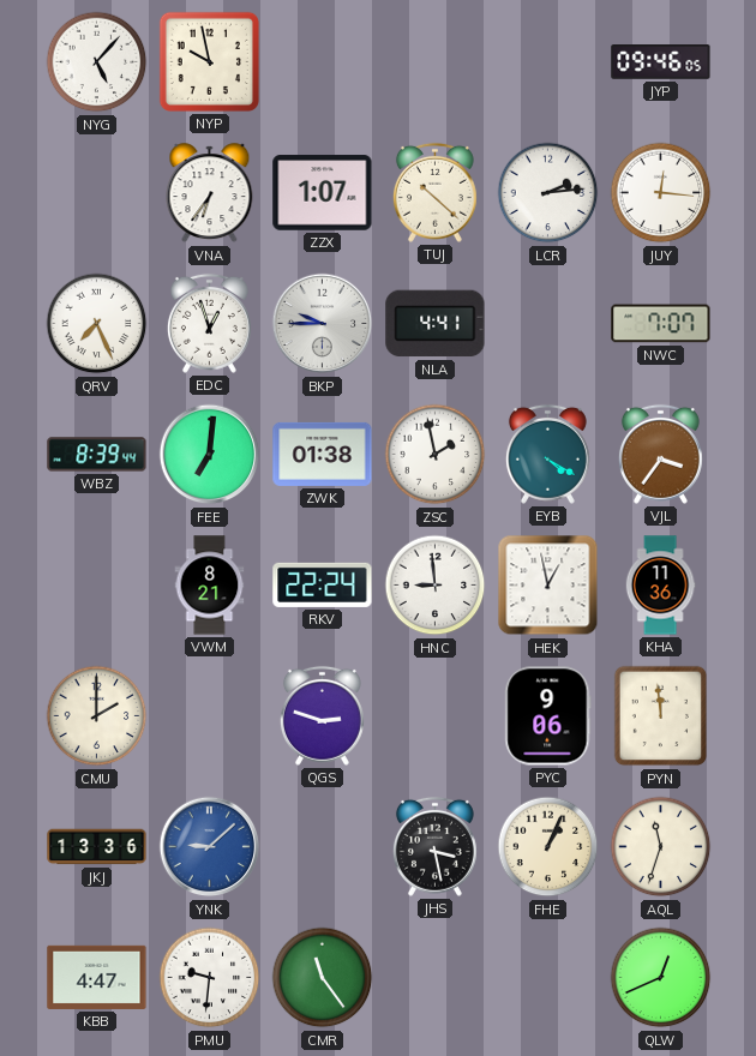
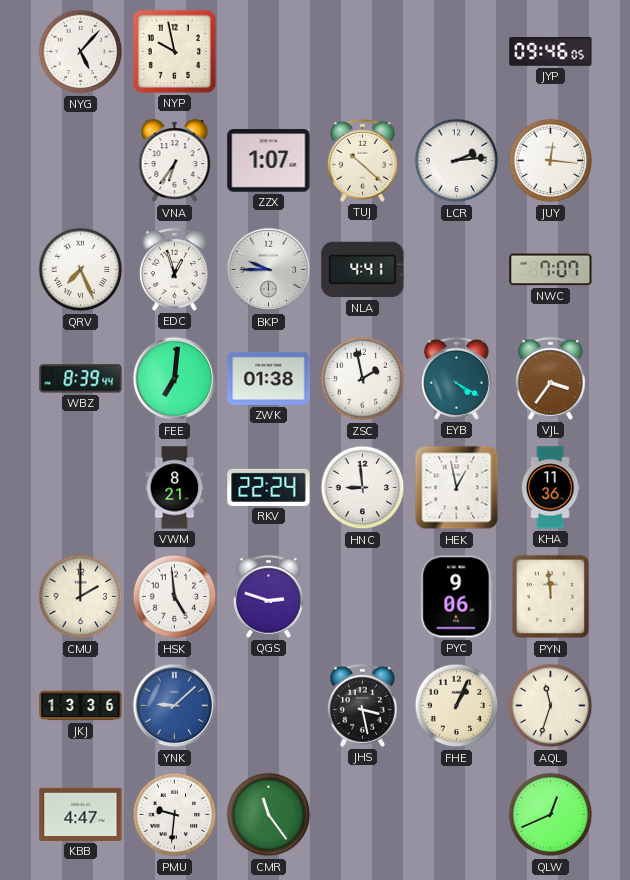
HSK: none -> 4:59
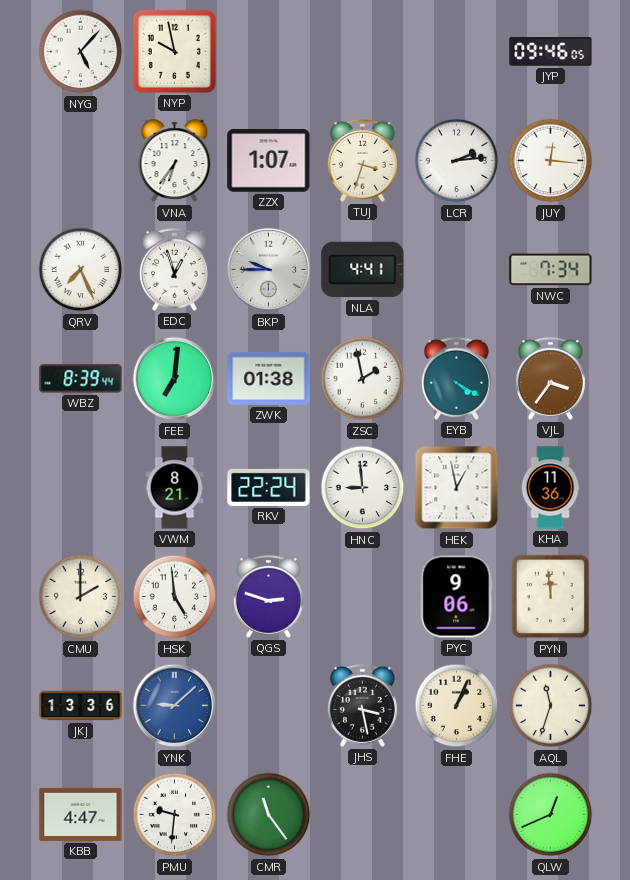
TUJ: 10:22 -> 3:33
NWC: 7:07 -> 7:34
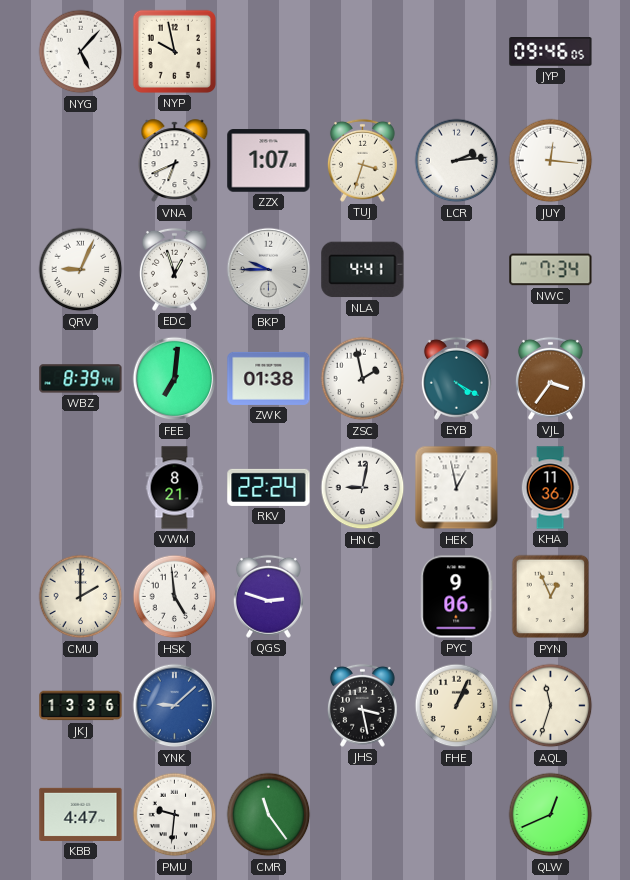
VNA: 6:36 -> 6:41
QRV: 7:26 -> 9:04
HNC: 8:59 -> 9:02
PYN: 11:59 -> 12:56
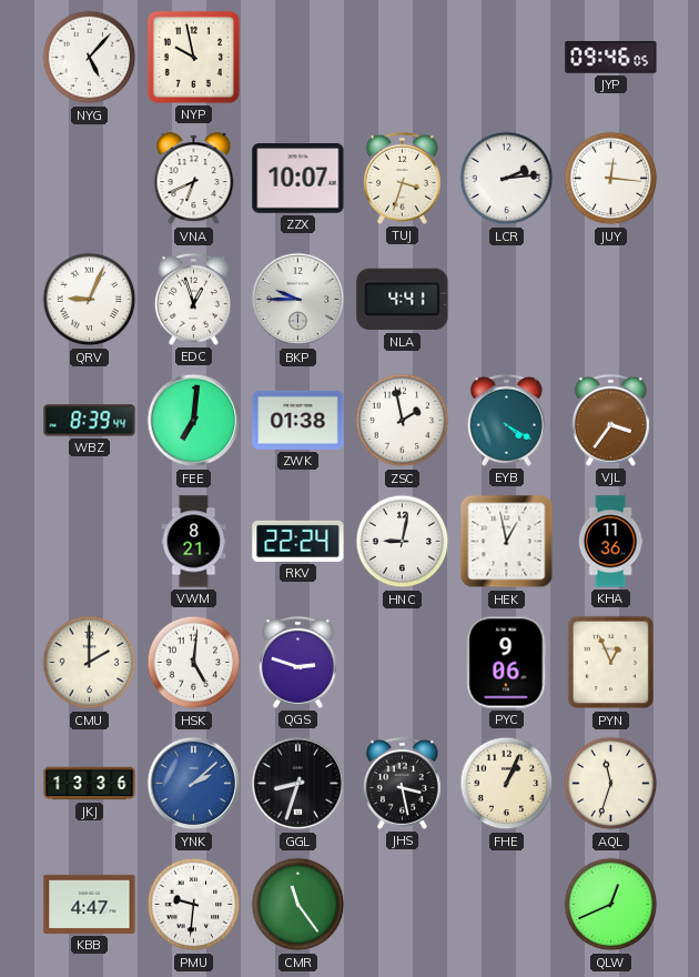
ZZX: 1:07 -> 10:07
NWC: 7:34 -> none
HSK: 4:59 -> 5:01
YNK: 9:08 -> 2:08
GGL: none -> 8:33
